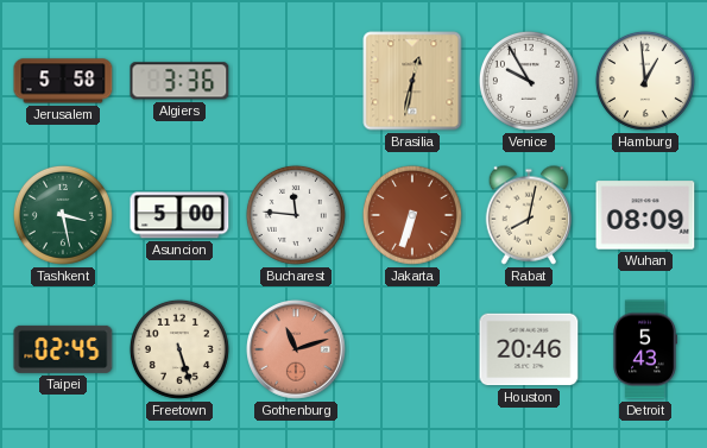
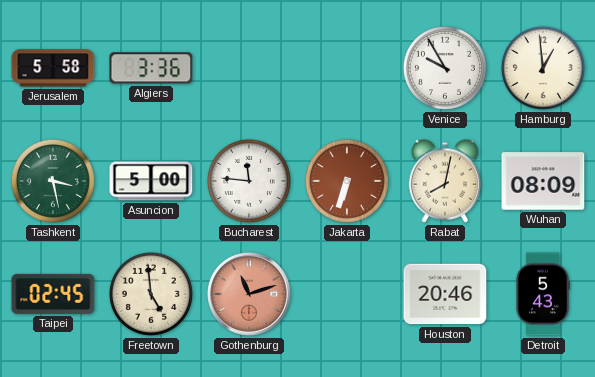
Brasilia: 12:32 -> none
Freetown: 5:27 -> 4:59
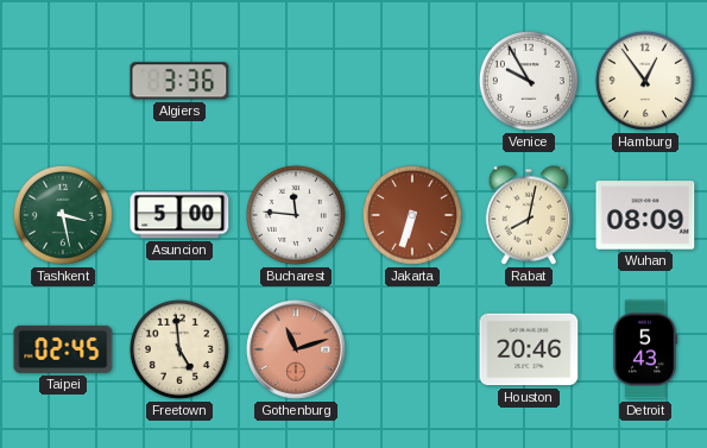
Jerusalem: 5:58 -> none
Hamburg: 12:59 -> 12:54
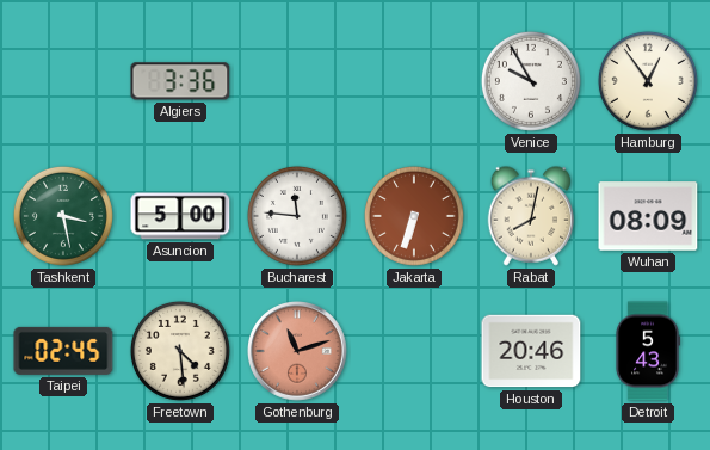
Freetown: 4:59 -> 4:29
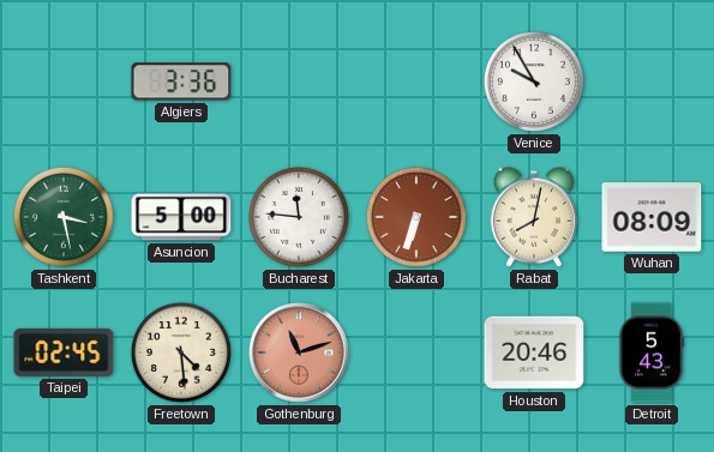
Hamburg: 12:54 -> none
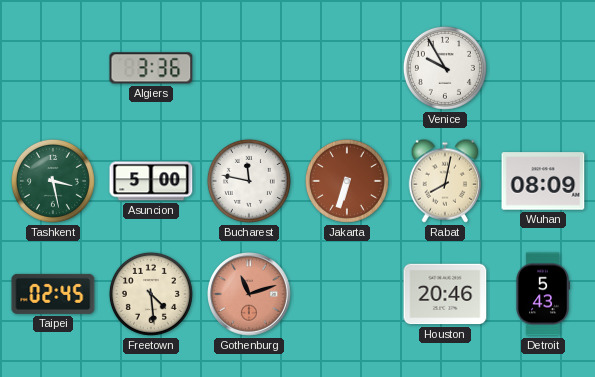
Bucharest: 11:46 -> 11:47
